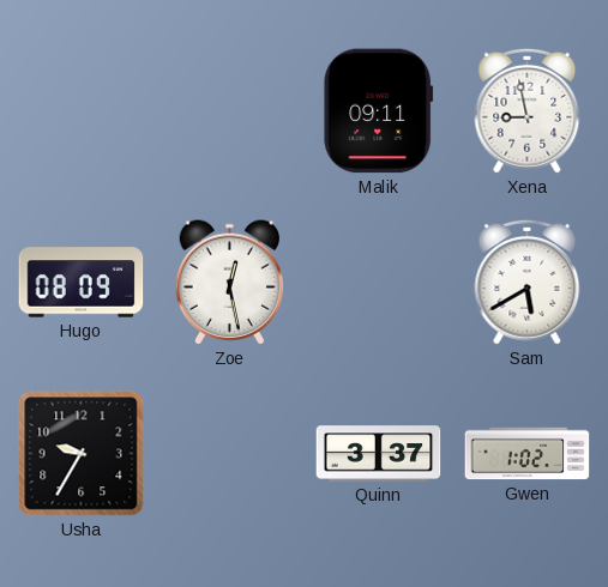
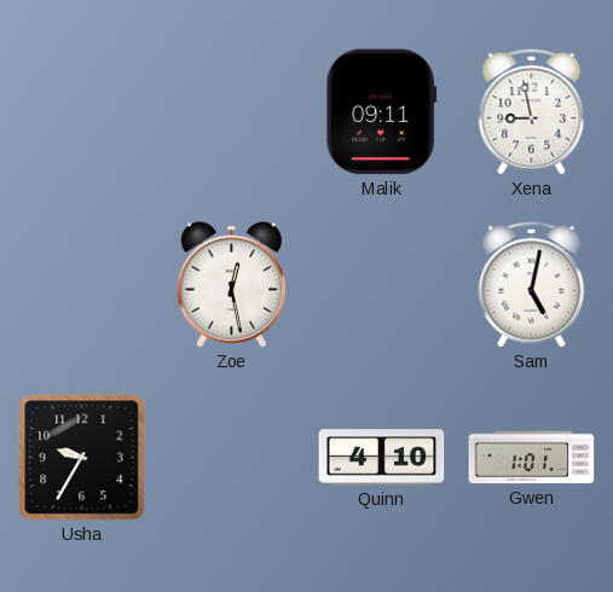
Hugo: 08:09 -> none
Sam: 5:40 -> 5:02
Quinn: 3:37 -> 4:10
Gwen: 1:02 -> 1:01
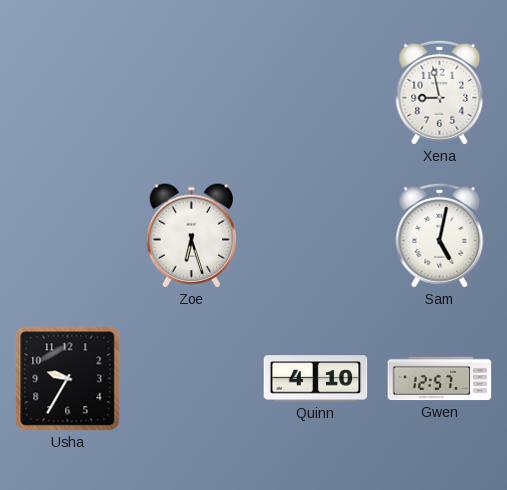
Malik: 09:11 -> none
Zoe: 12:28 -> 6:27
Gwen: 1:01 -> 12:57
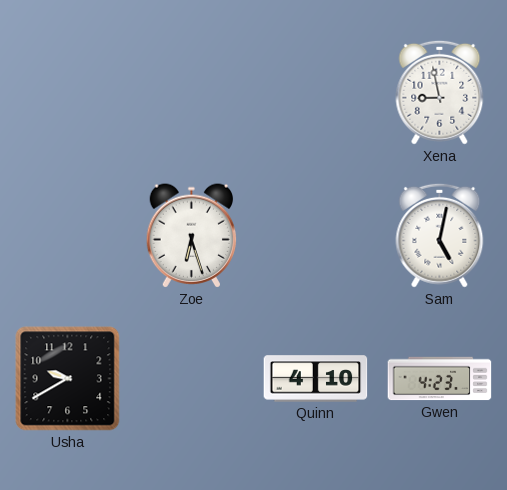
Usha: 9:35 -> 9:40
Gwen: 12:57 -> 4:23
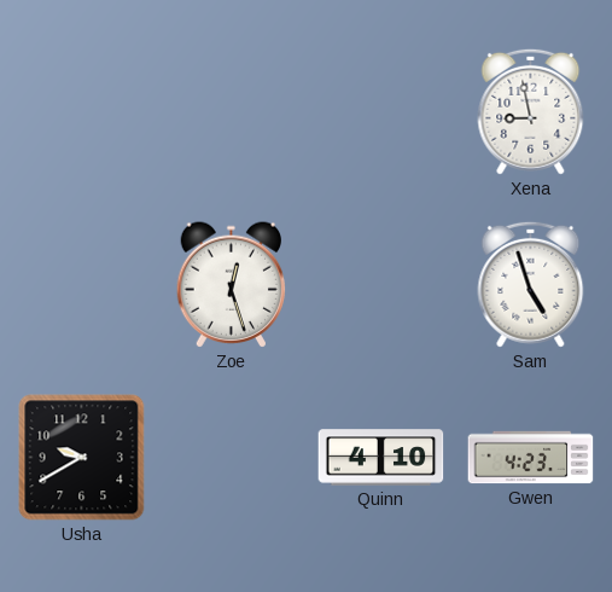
Zoe: 6:27 -> 12:27
Sam: 5:02 -> 4:57
